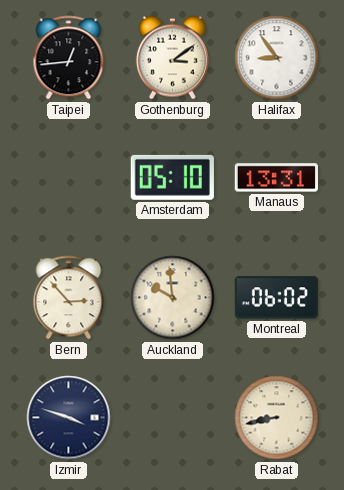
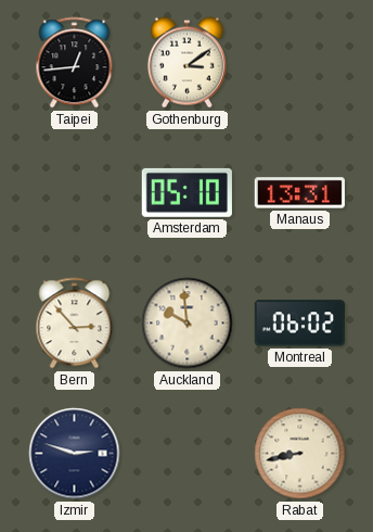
Halifax: 8:54 -> none
Izmir: 3:48 -> 2:48
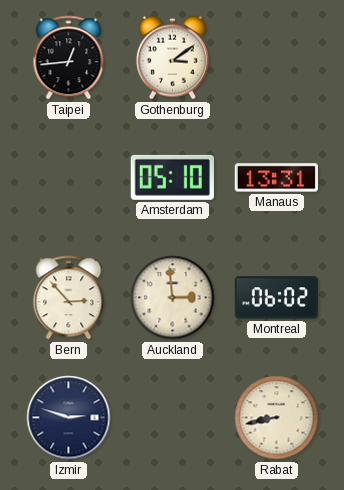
Auckland: 9:59 -> 2:59
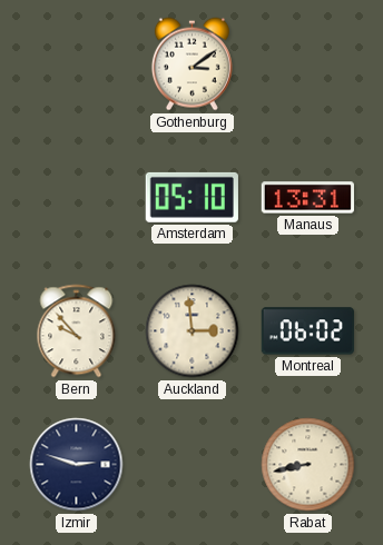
Taipei: 12:44 -> none
Bern: 2:53 -> 9:53
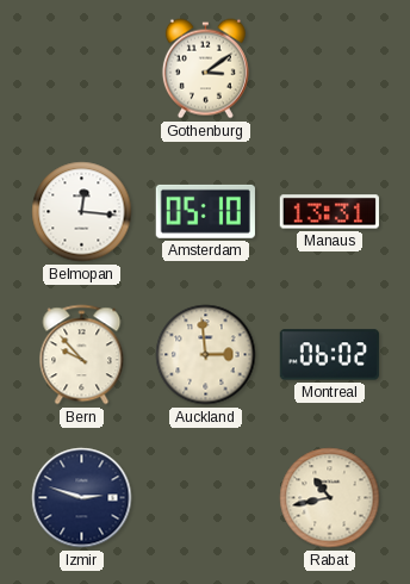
Belmopan: none -> 12:16
Rabat: 8:43 -> 10:43
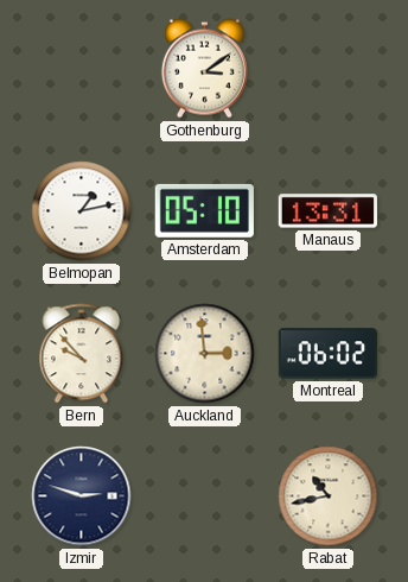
Belmopan: 12:16 -> 1:13
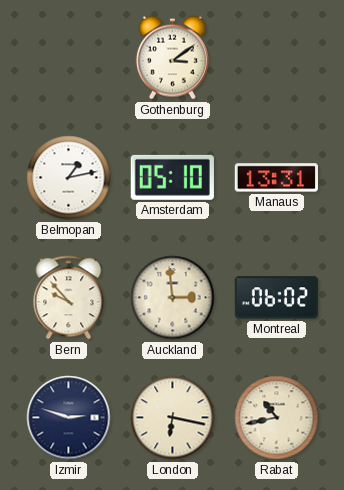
London: none -> 6:17
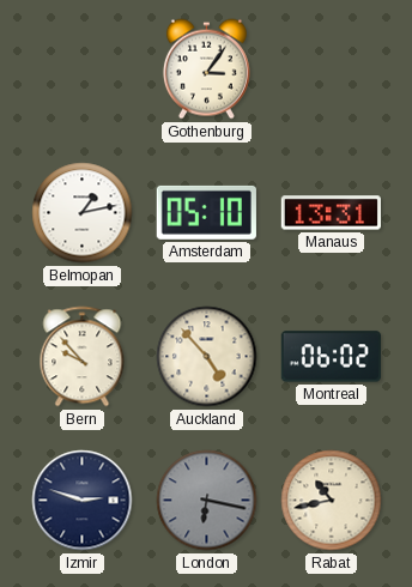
Gothenburg: 3:09 -> 3:06
Auckland: 2:59 -> 4:53
London dial: cream -> grey
